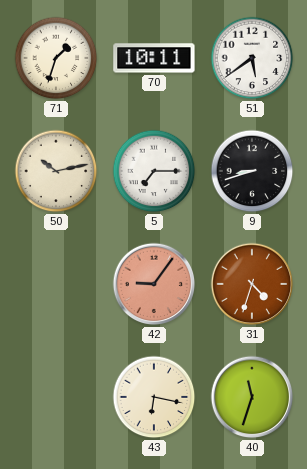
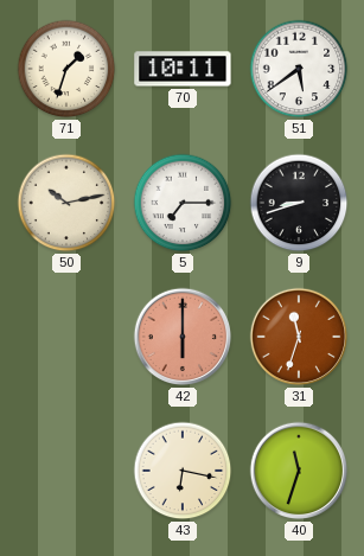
42: 9:06 -> 6:00
31: 4:33 -> 11:33
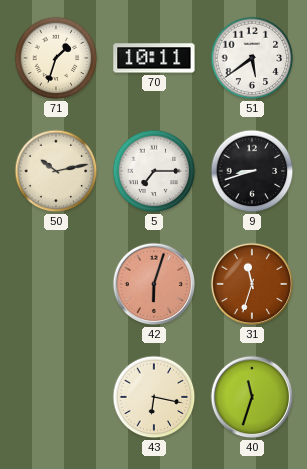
42: 6:00 -> 6:03
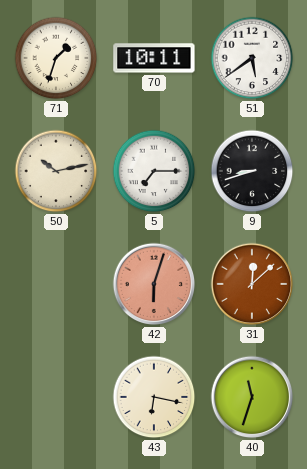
31: 11:33 -> 12:08
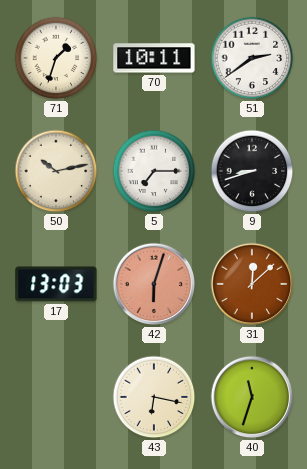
51: 5:39 -> 2:39
17: none -> 13:03
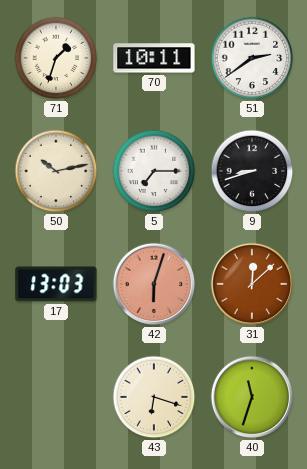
43: 6:17 -> 6:18
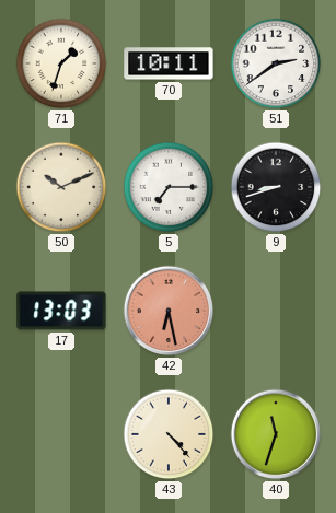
50: 10:13 -> 10:11
42: 6:03 -> 6:28
31: 12:08 -> none
43: 6:18 -> 4:23
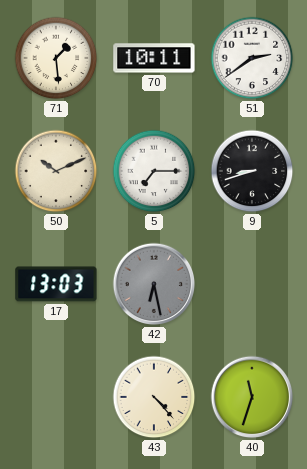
71: 1:33 -> 1:29
42 dial: salmon -> grey
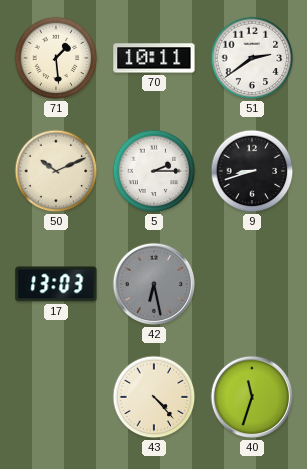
5: 7:15 -> 2:15
